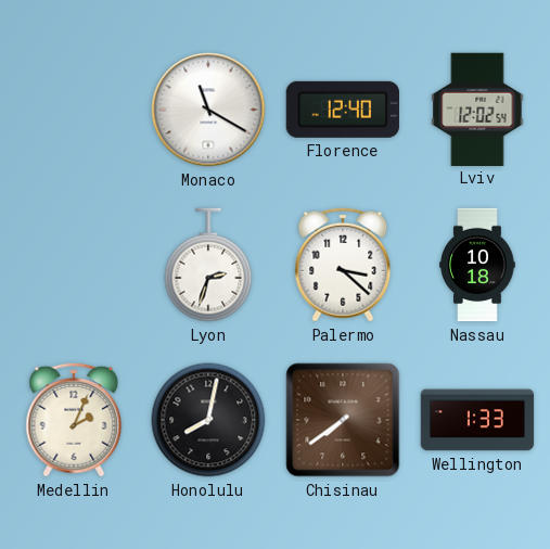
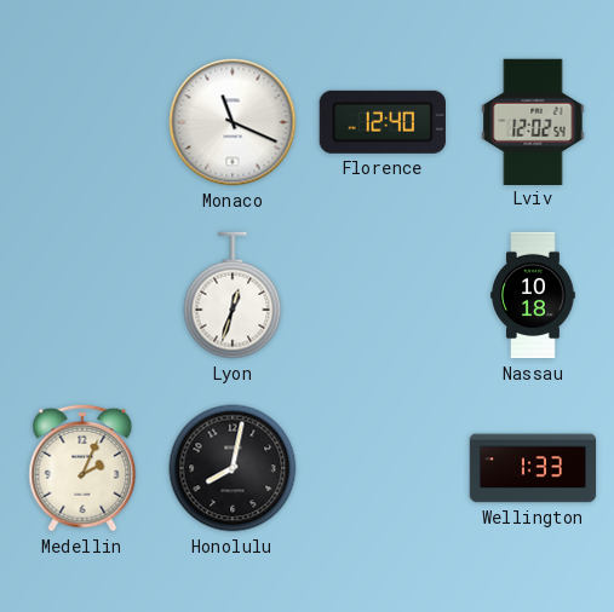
Monaco: 11:20 -> 11:19
Lyon: 2:33 -> 12:33
Palermo: 3:22 -> none
Chisinau: 7:39 -> none
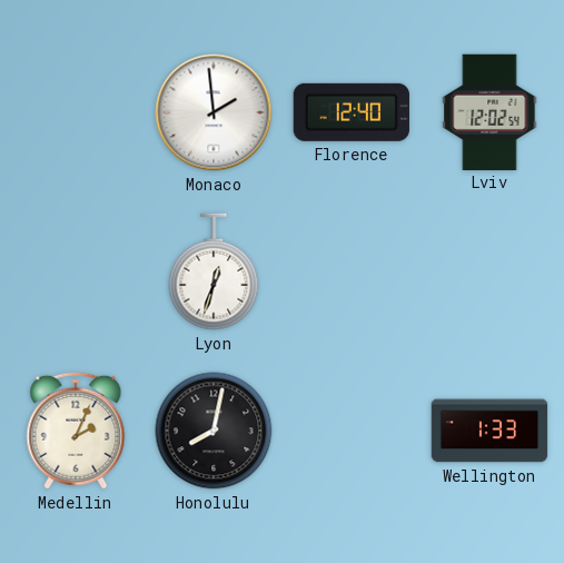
Monaco: 11:19 -> 1:59
Nassau: 10:18 -> none
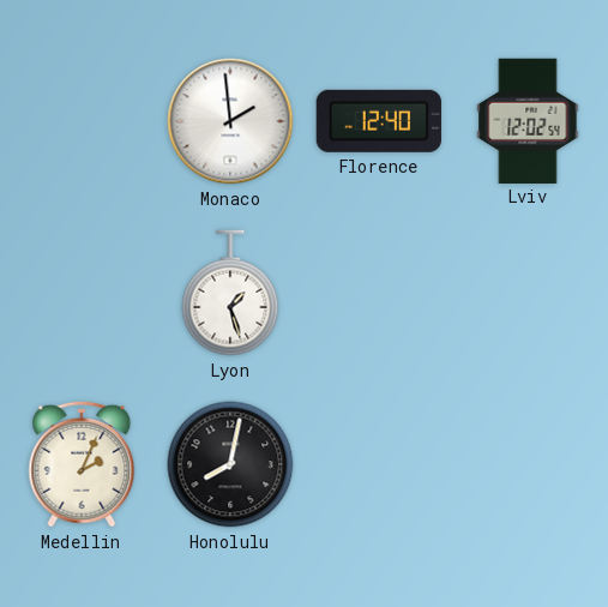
Lyon: 12:33 -> 1:27
Wellington: 1:33 -> none
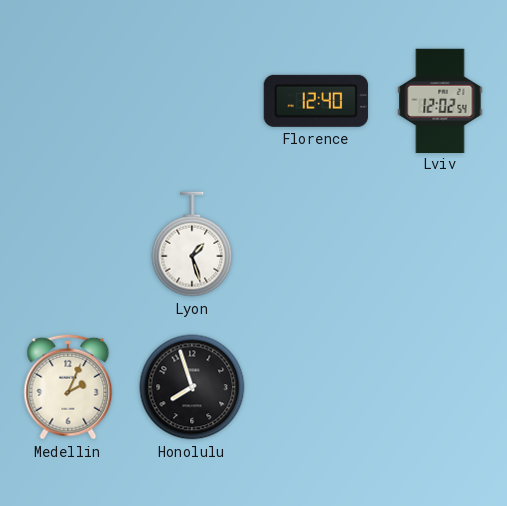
Monaco: 1:59 -> none
Honolulu: 8:02 -> 7:57
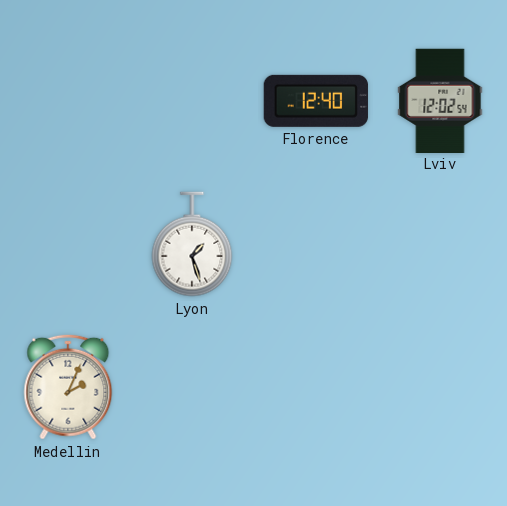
Honolulu: 7:57 -> none
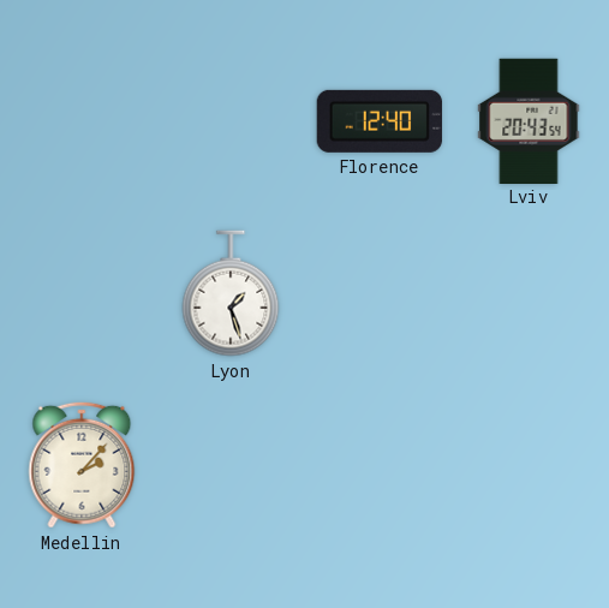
Lviv: 12:02 -> 20:43
Medellin: 2:04 -> 2:07
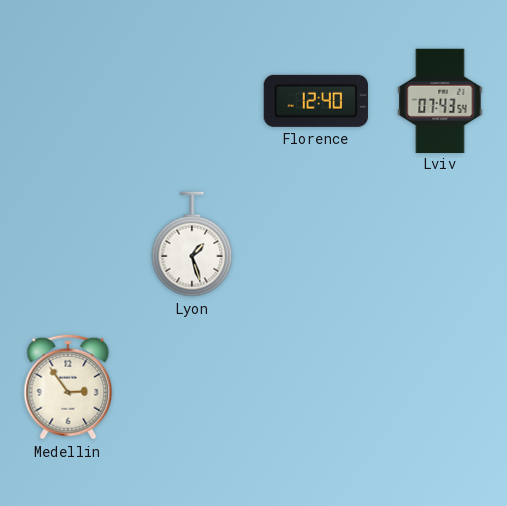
Lviv: 20:43 -> 07:43
Medellin: 2:07 -> 2:54
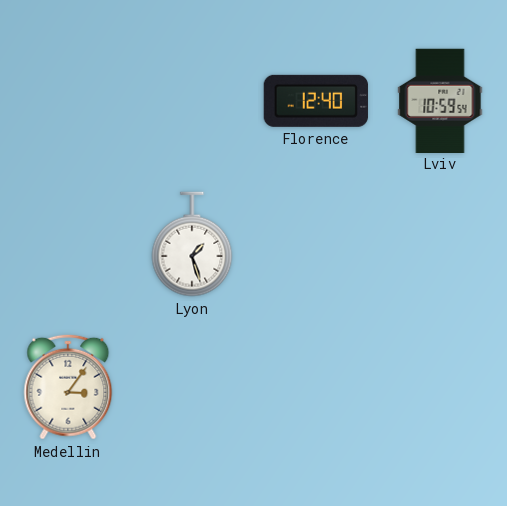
Lviv: 07:43 -> 10:59
Medellin: 2:54 -> 3:06
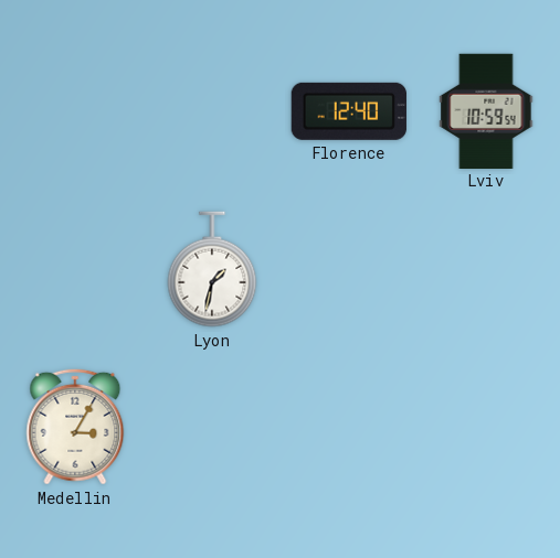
Lyon: 1:27 -> 1:32
Medellin: 3:06 -> 3:05
